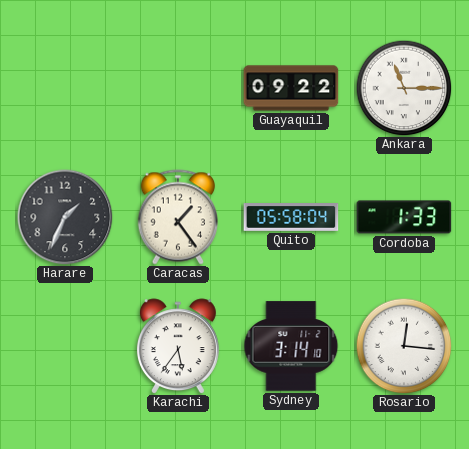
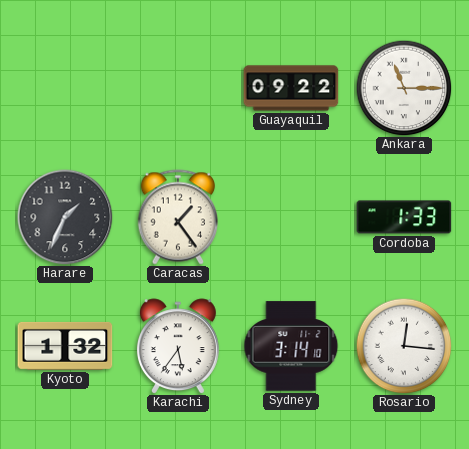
Quito: 05:58 -> none
Kyoto: none -> 1:32
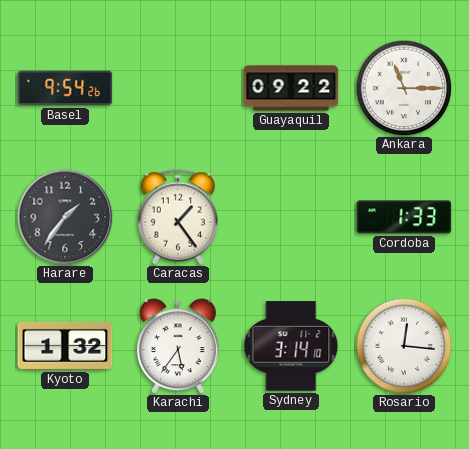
Basel: none -> 9:54
Harare: 1:34 -> 1:36
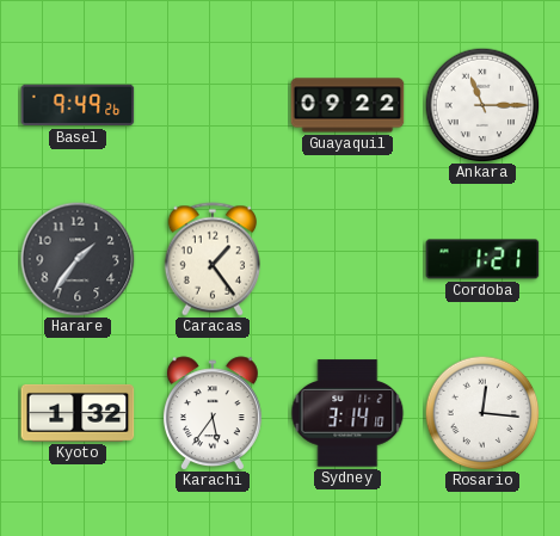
Basel: 9:54 -> 9:49
Cordoba: 1:33 -> 1:21
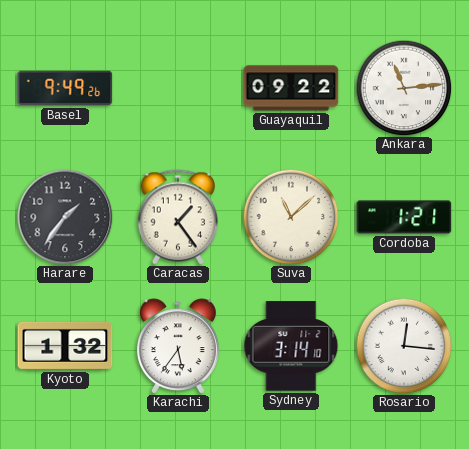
Ankara: 11:15 -> 11:14
Suva: none -> 11:08
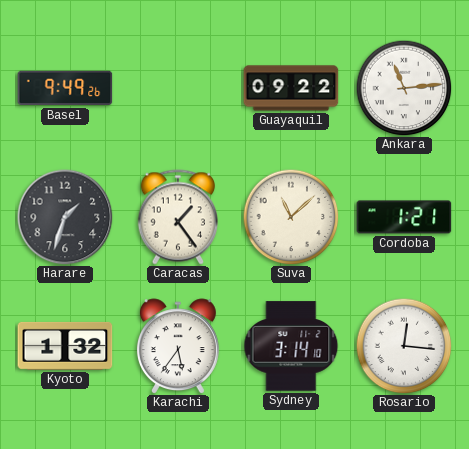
Harare: 1:36 -> 1:33
